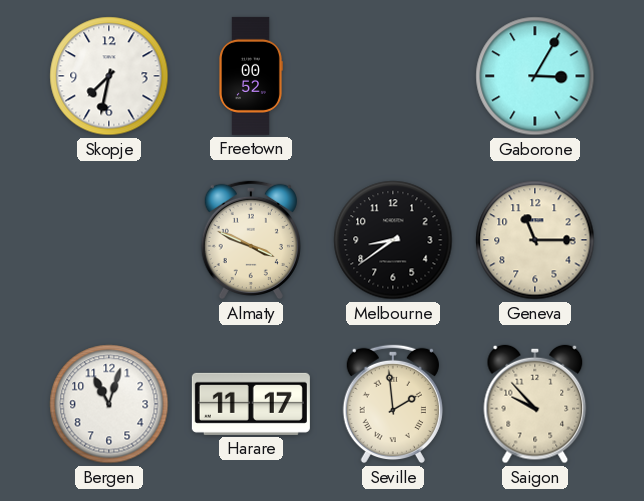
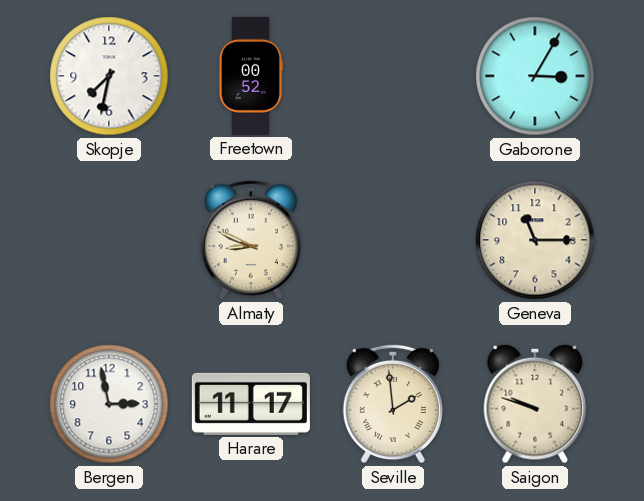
Almaty: 3:49 -> 8:49
Melbourne: 8:39 -> none
Bergen: 11:03 -> 2:58
Saigon: 9:53 -> 9:48
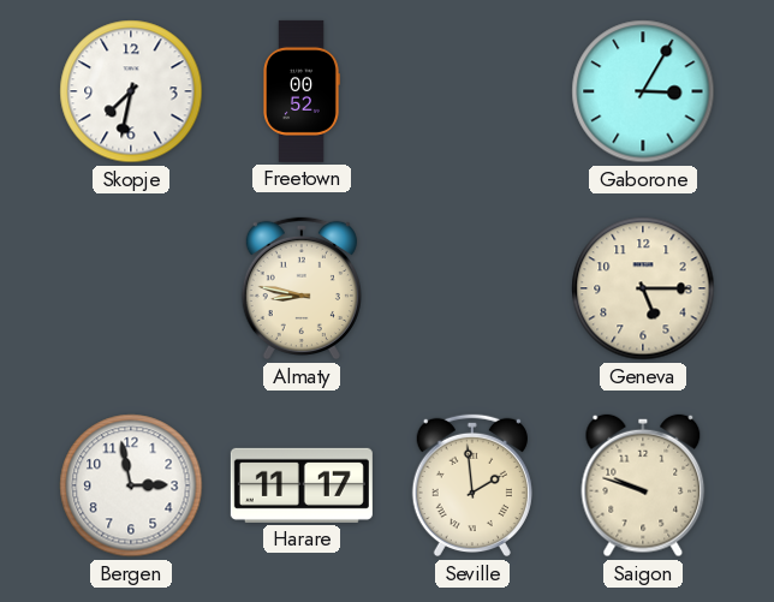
Almaty: 8:49 -> 8:47
Geneva: 11:15 -> 5:15
